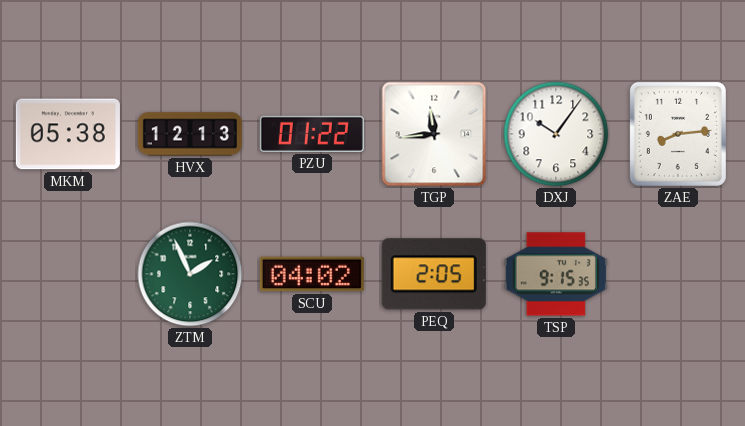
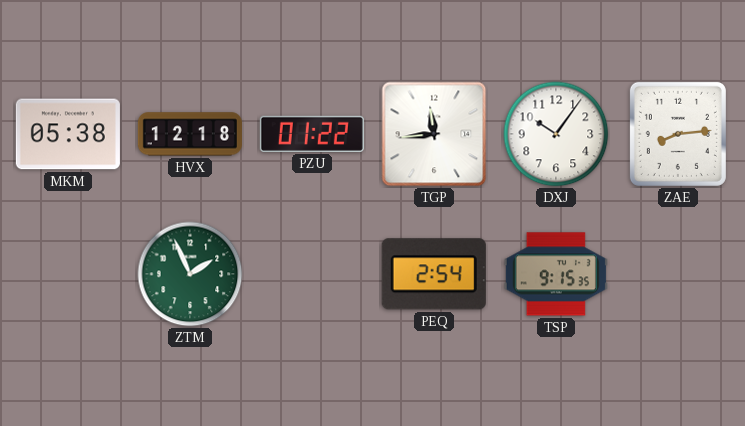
HVX: 12:13 -> 12:18
SCU: 04:02 -> none
PEQ: 2:05 -> 2:54
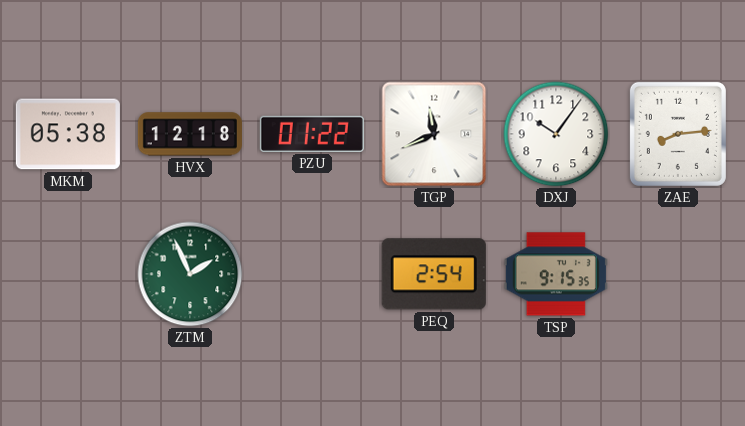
TGP: 11:44 -> 11:41
